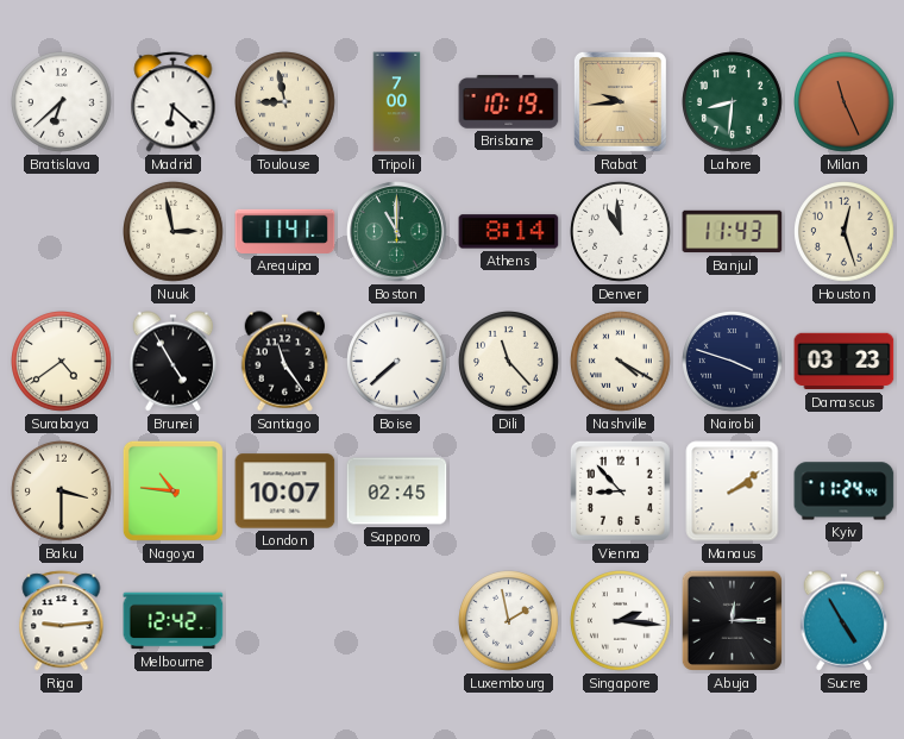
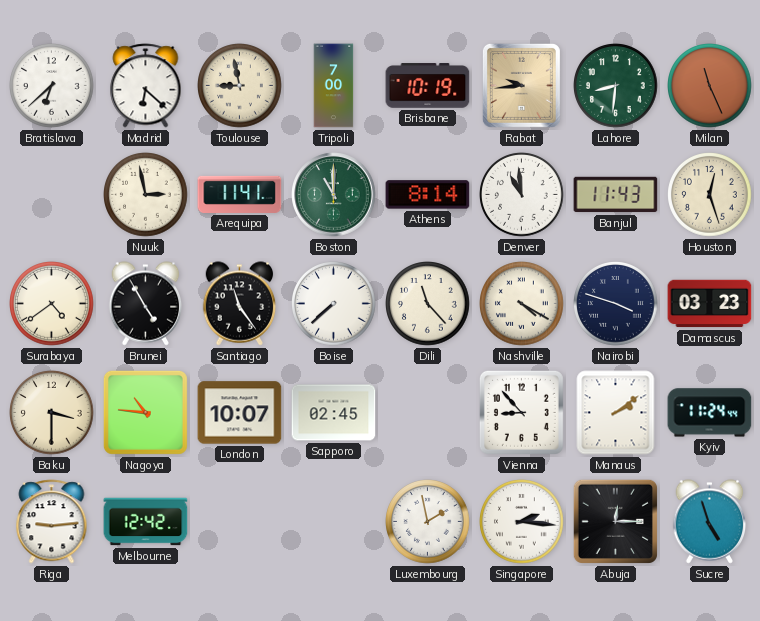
Sucre: 4:55 -> 4:57
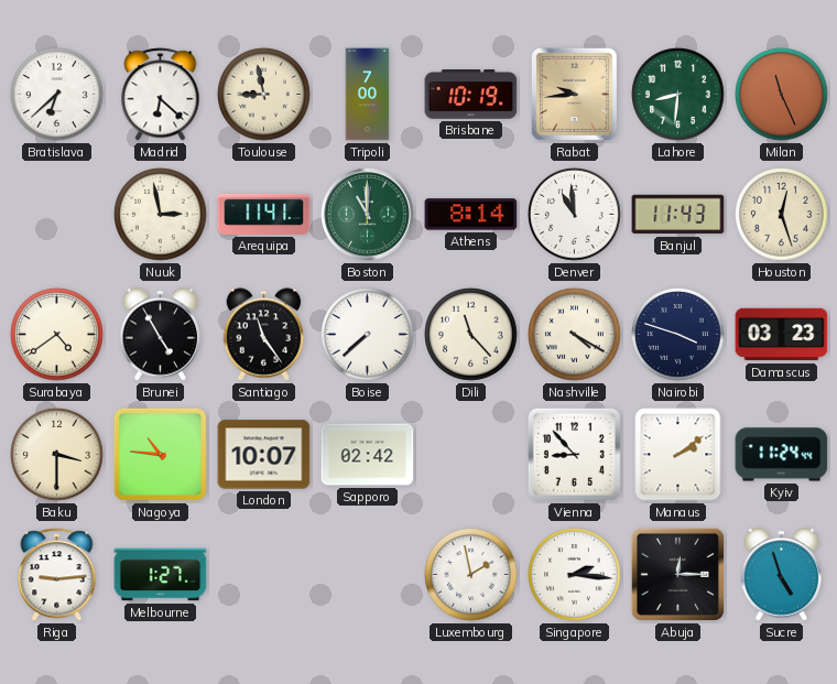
Sapporo: 02:45 -> 02:42
Melbourne: 12:42 -> 1:27
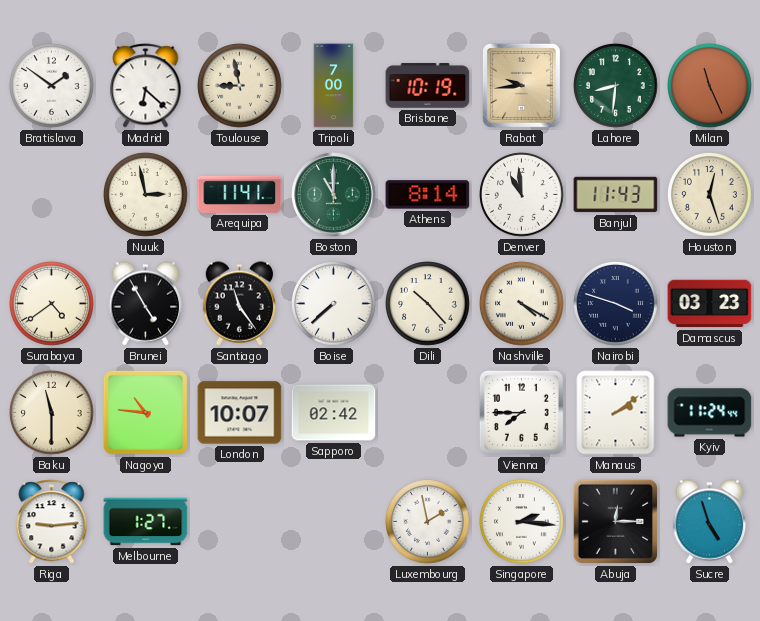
Bratislava: 6:38 -> 1:51
Dili: 11:23 -> 10:23
Baku: 3:30 -> 11:30
Vienna: 8:53 -> 7:45
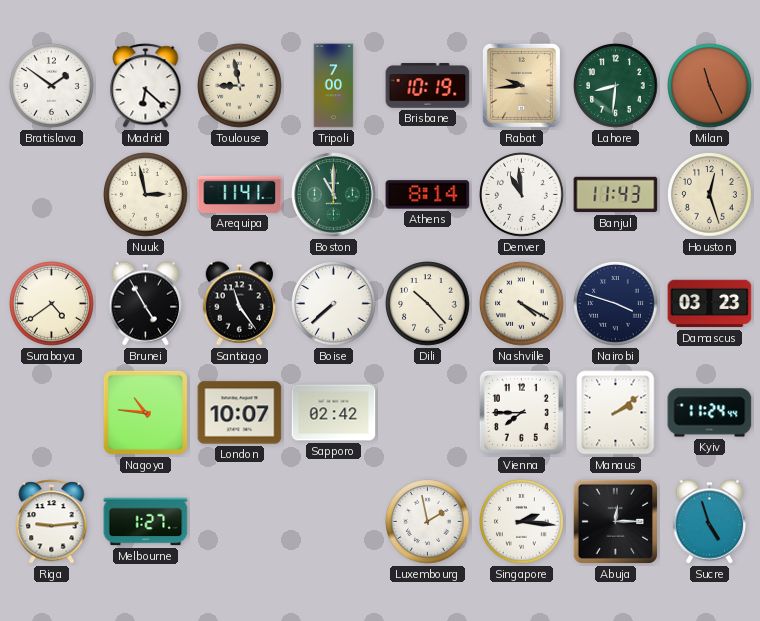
Baku: 11:30 -> none
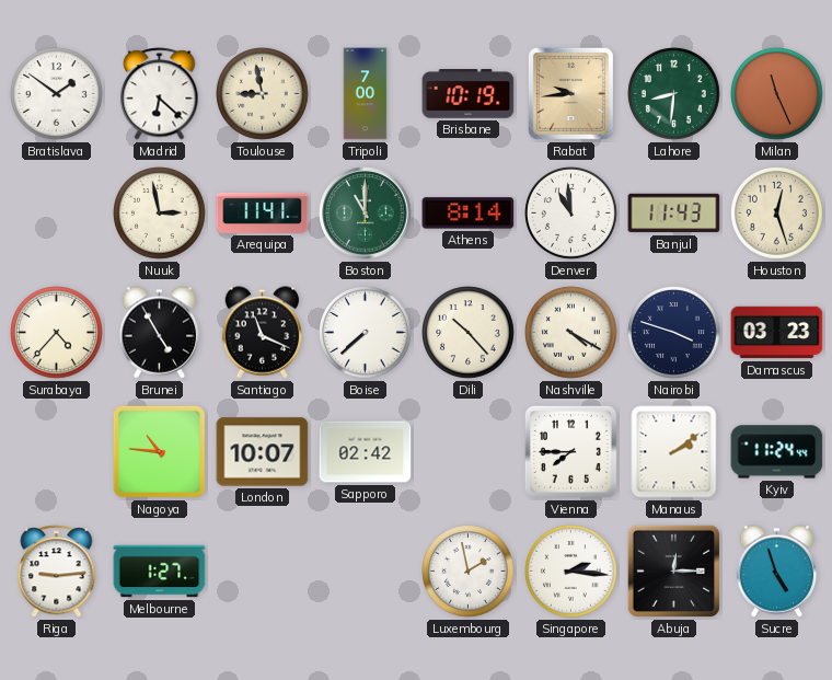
Surabaya: 4:39 -> 4:37
Santiago: 11:24 -> 11:19
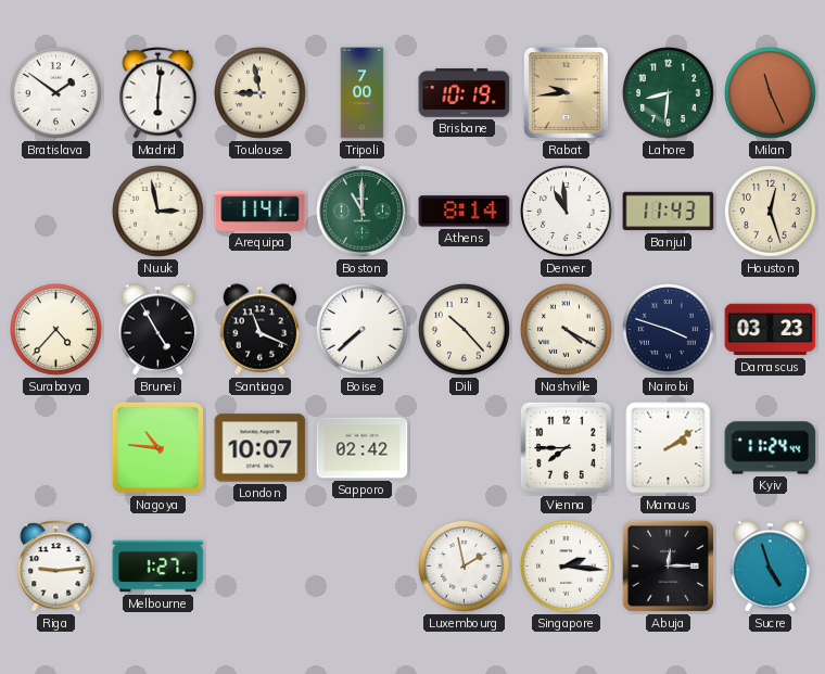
Madrid: 6:22 -> 6:01
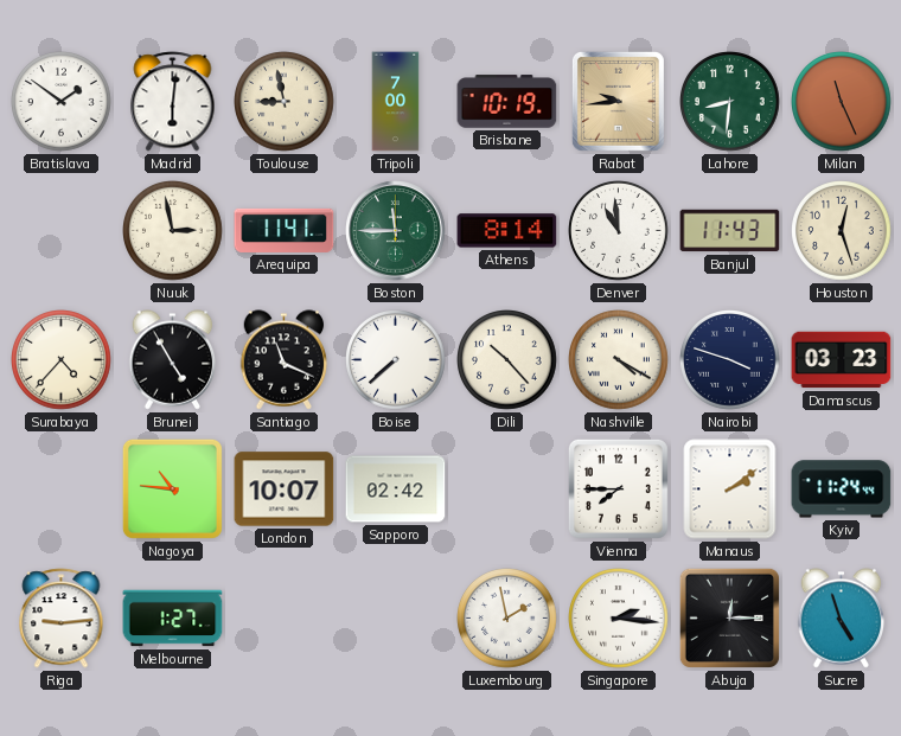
Boston: 11:00 -> 11:45
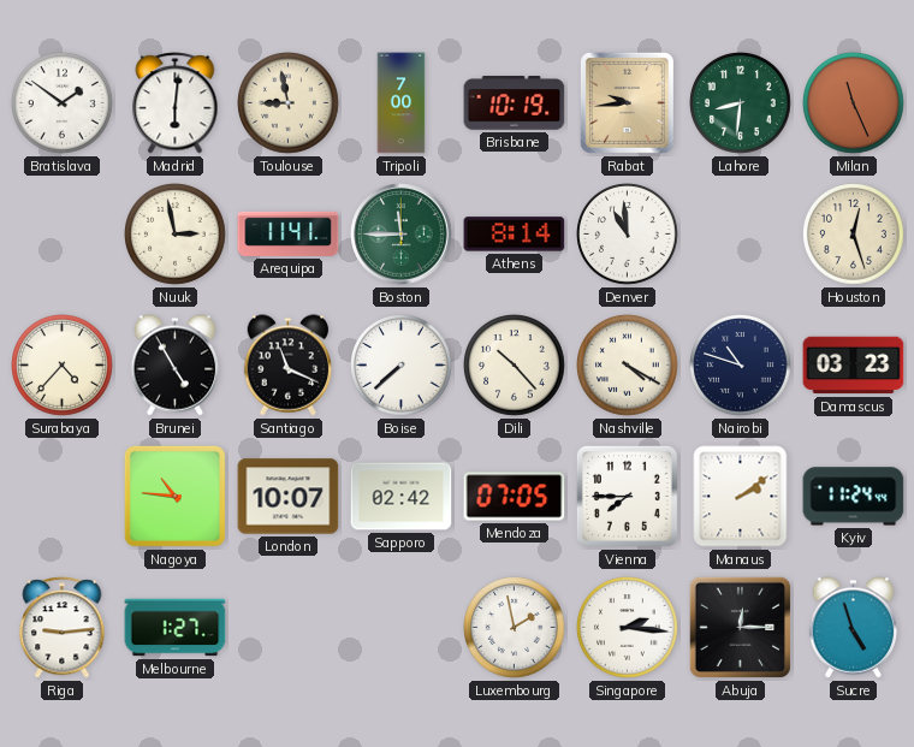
Banjul: 11:43 -> none
Nairobi: 3:48 -> 10:48
Mendoza: none -> 07:05
